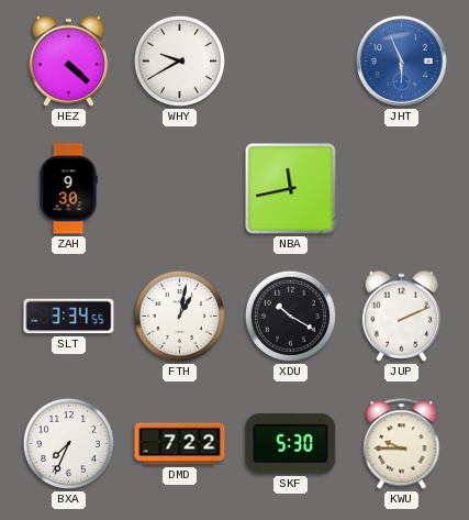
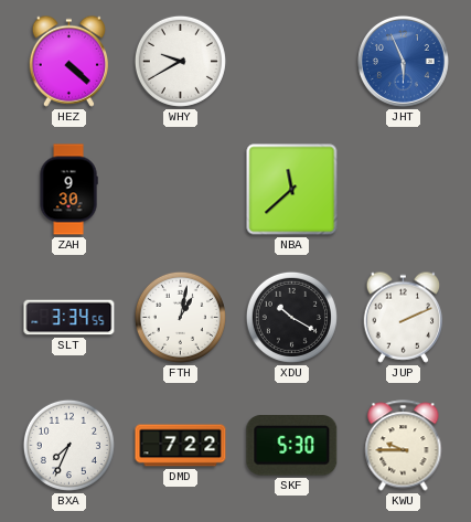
NBA: 11:43 -> 11:38
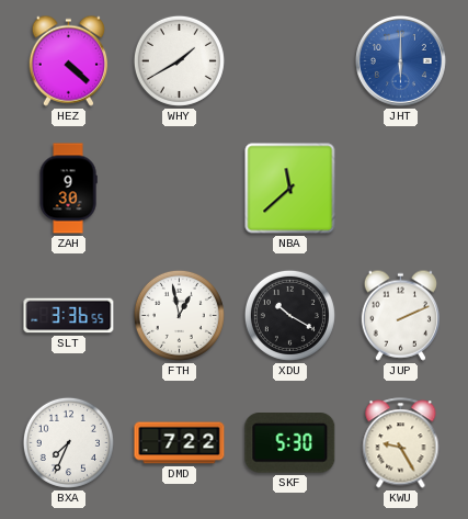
WHY: 9:40 -> 1:40
JHT: 5:56 -> 6:00
SLT: 3:34 -> 3:36
FTH: 1:02 -> 12:58
KWU: 9:45 -> 9:25
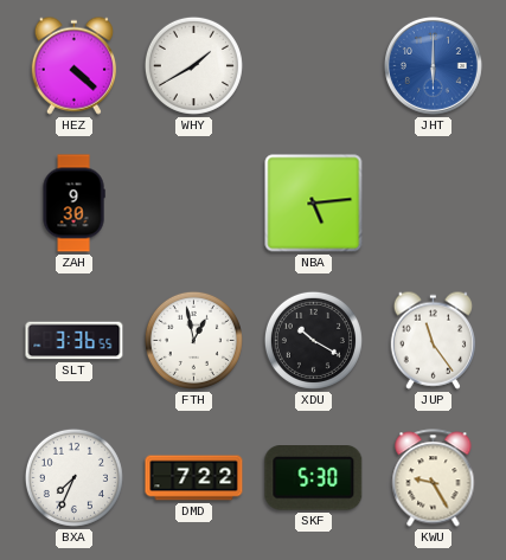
NBA: 11:38 -> 5:14
JUP: 2:11 -> 11:24
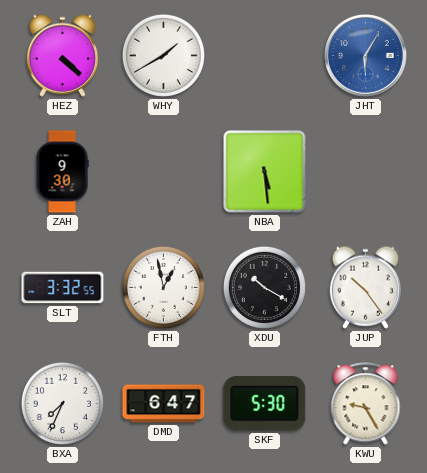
JHT: 6:00 -> 6:05
NBA: 5:14 -> 5:29
SLT: 3:36 -> 3:32
JUP: 11:24 -> 10:24
DMD: 7:22 -> 6:47
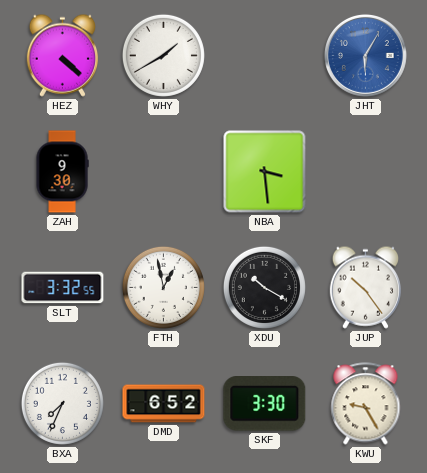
NBA: 5:29 -> 3:29
DMD: 6:47 -> 6:52
SKF: 5:30 -> 3:30
